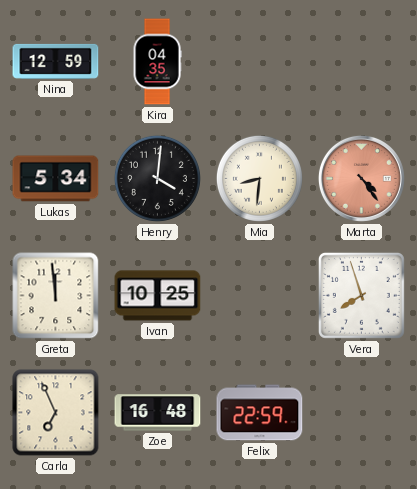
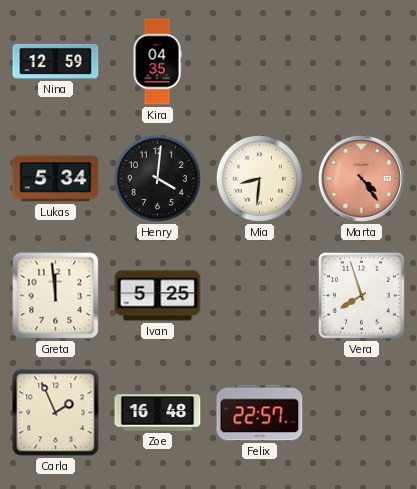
Ivan: 10:25 -> 5:25
Carla: 6:56 -> 1:56
Felix: 22:59 -> 22:57
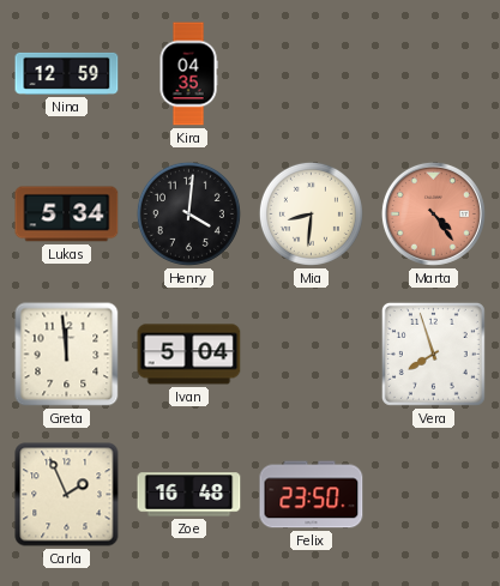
Ivan: 5:25 -> 5:04
Felix: 22:57 -> 23:50
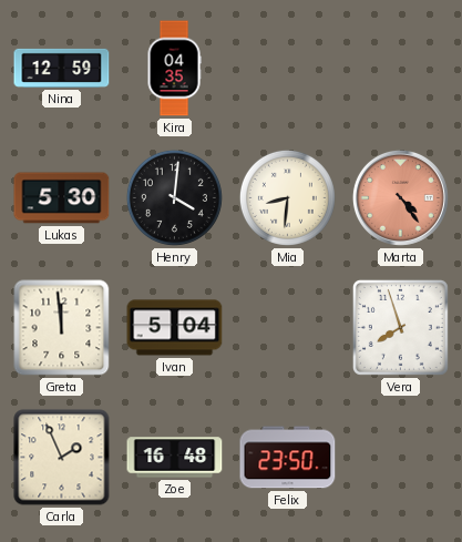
Lukas: 5:34 -> 5:30
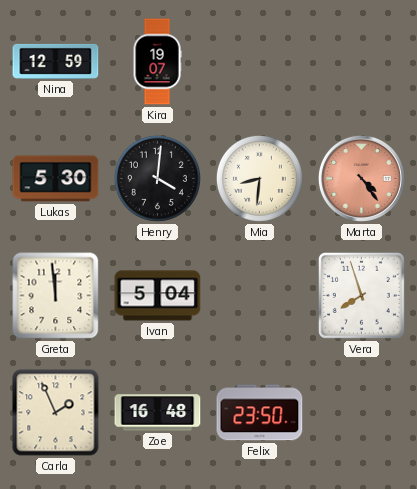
Kira: 04:35 -> 19:07
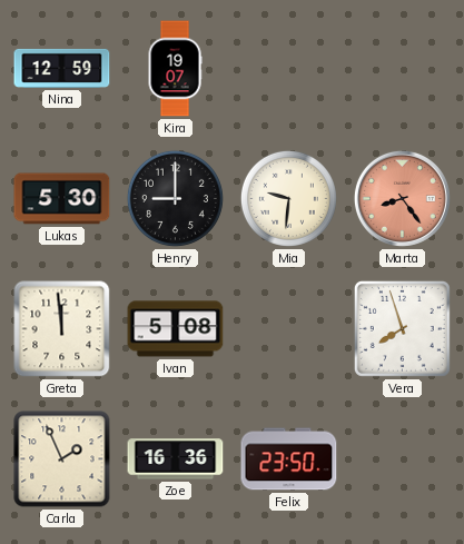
Henry: 4:01 -> 9:00
Mia: 8:31 -> 9:31
Marta: 4:24 -> 8:24
Ivan: 5:04 -> 5:08
Zoe: 16:48 -> 16:36
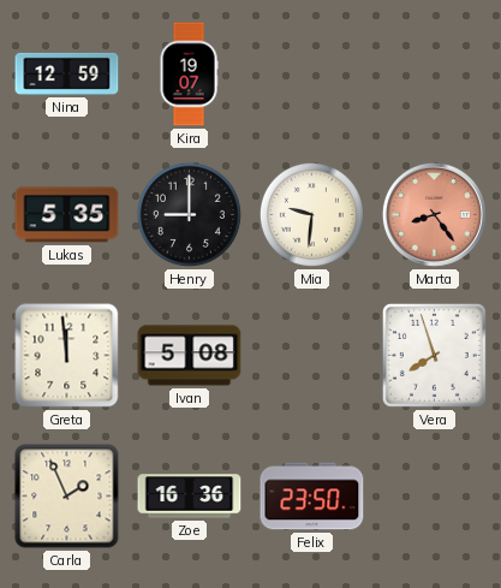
Lukas: 5:30 -> 5:35
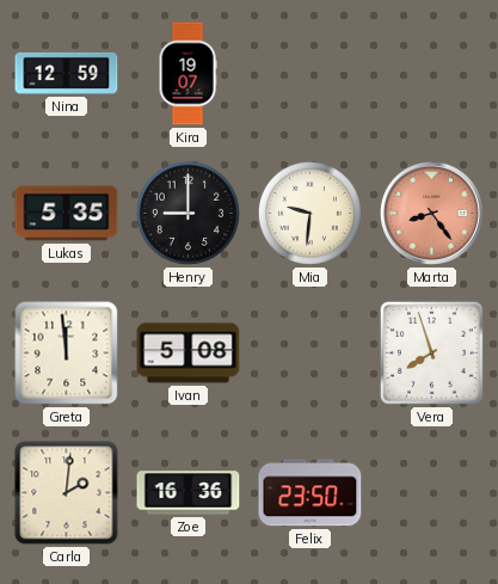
Carla: 1:56 -> 2:01
